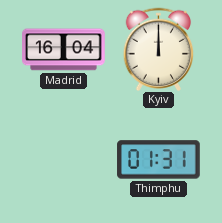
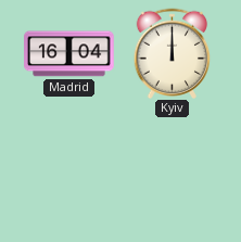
Thimphu: 01:31 -> none
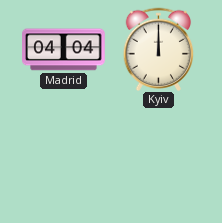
Madrid: 16:04 -> 04:04
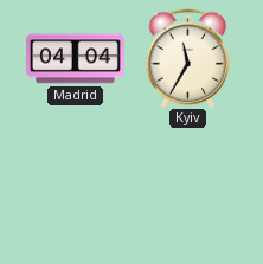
Kyiv: 12:00 -> 11:35
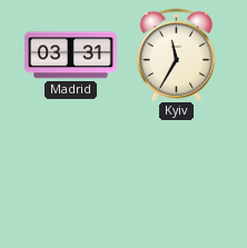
Madrid: 04:04 -> 03:31
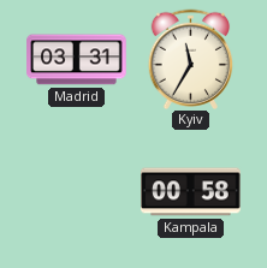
Kampala: none -> 00:58
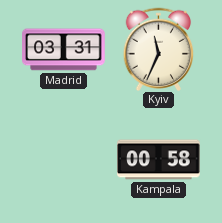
Kyiv: 11:35 -> 11:34
